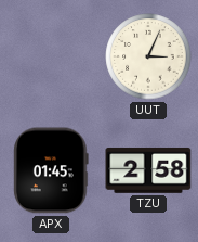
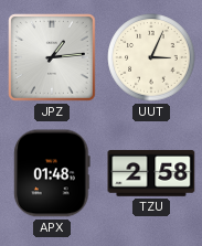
JPZ: none -> 1:14
APX: 01:45 -> 01:48
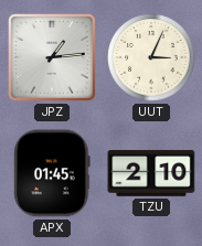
APX: 01:48 -> 01:45
TZU: 2:58 -> 2:10
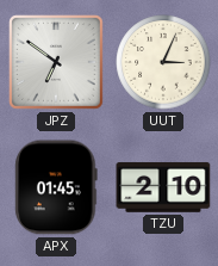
JPZ: 1:14 -> 6:51
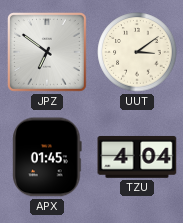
UUT: 3:04 -> 3:09
TZU: 2:10 -> 4:04
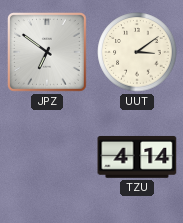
APX: 01:45 -> none
TZU: 4:04 -> 4:14
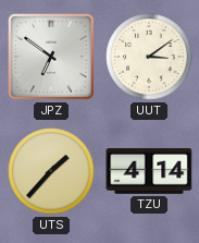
UTS: none -> 1:37
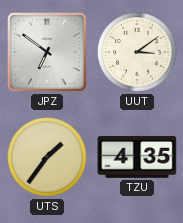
UTS: 1:37 -> 1:36
TZU: 4:14 -> 4:35
